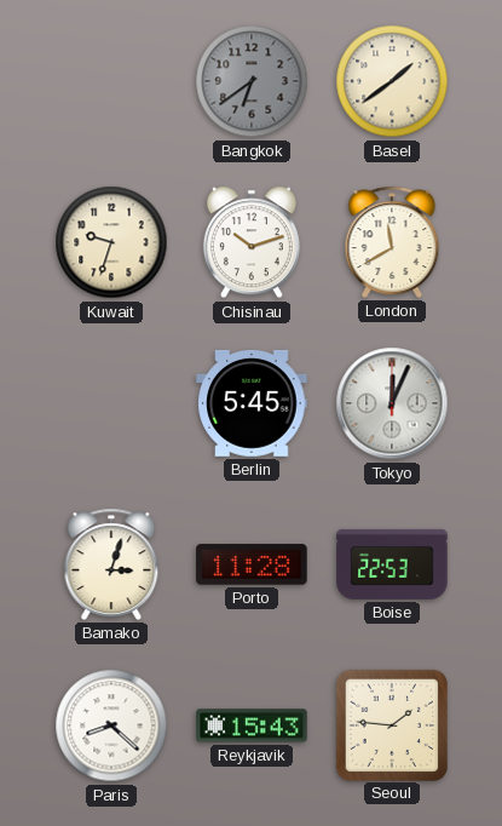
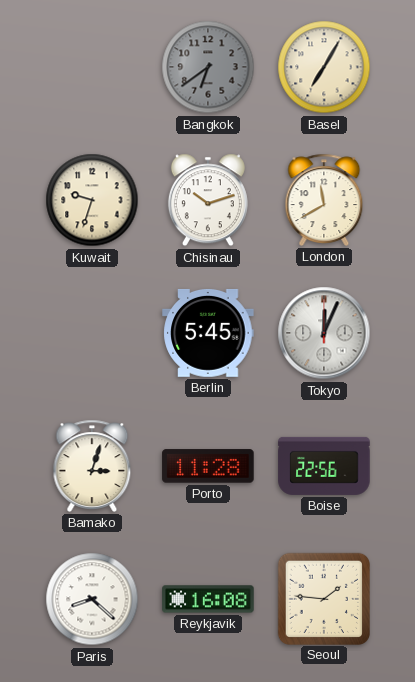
Basel: 1:39 -> 7:05
Boise: 22:53 -> 22:56
Reykjavik: 15:43 -> 16:08
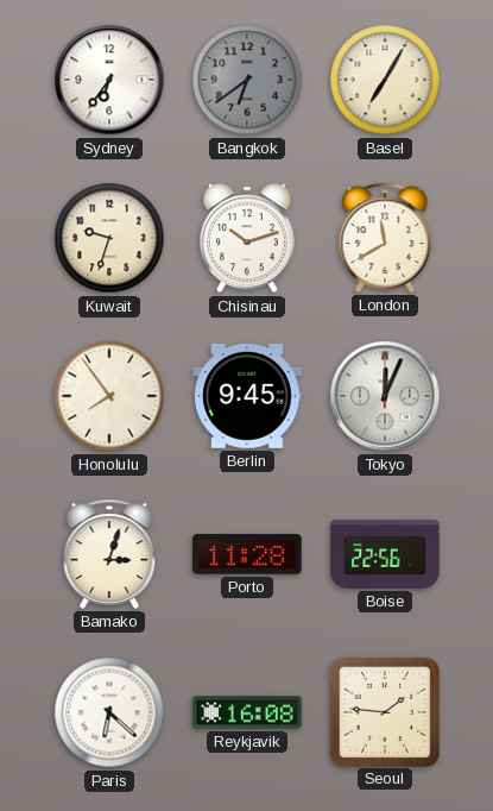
Sydney: none -> 6:36
Honolulu: none -> 7:54
Berlin: 5:45 -> 9:45
Paris: 8:22 -> 6:22
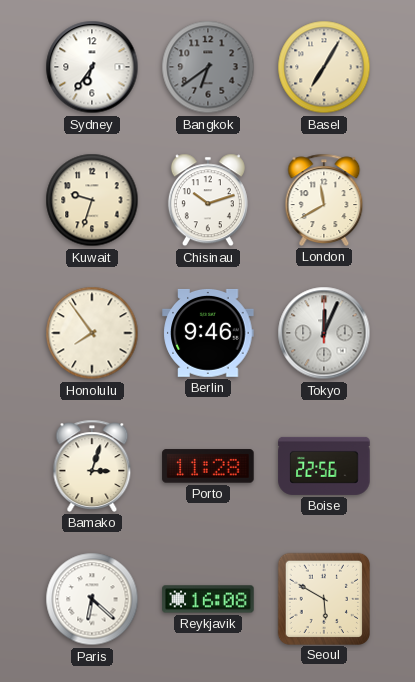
Berlin: 9:45 -> 9:46
Seoul: 1:46 -> 5:50
